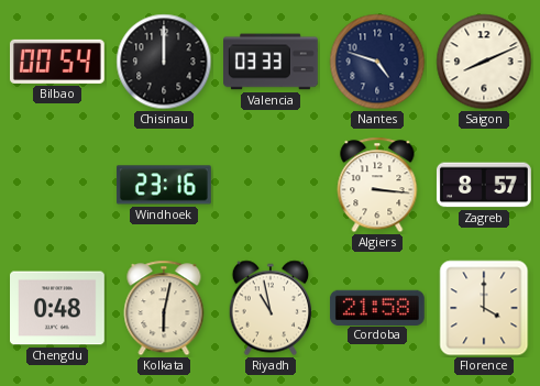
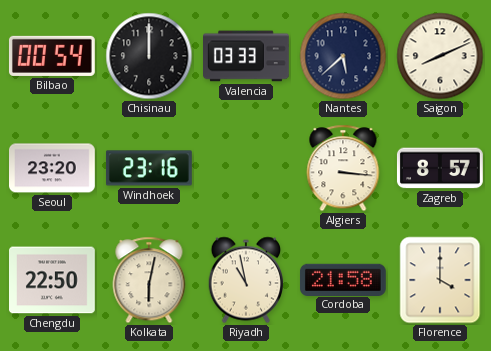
Nantes: 4:48 -> 5:38
Seoul: none -> 23:20
Chengdu: 0:48 -> 22:50
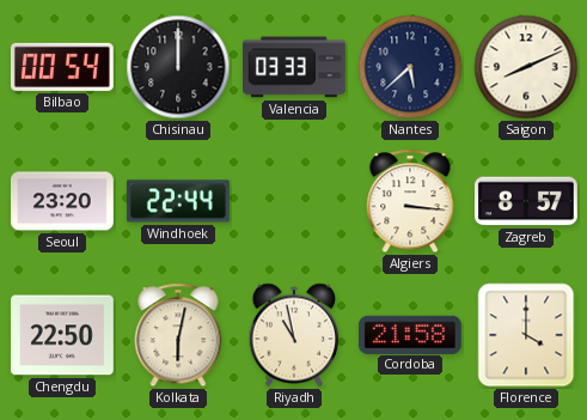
Windhoek: 23:16 -> 22:44
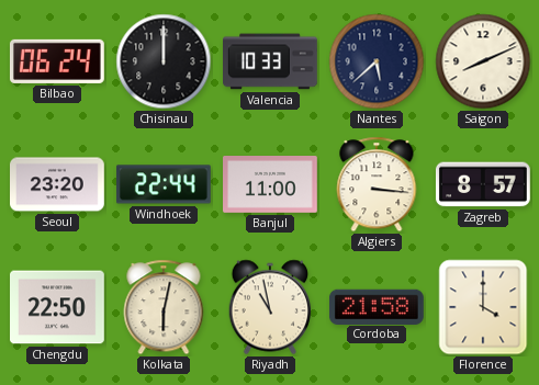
Bilbao: 00:54 -> 06:24
Valencia: 03:33 -> 10:33
Banjul: none -> 11:00
